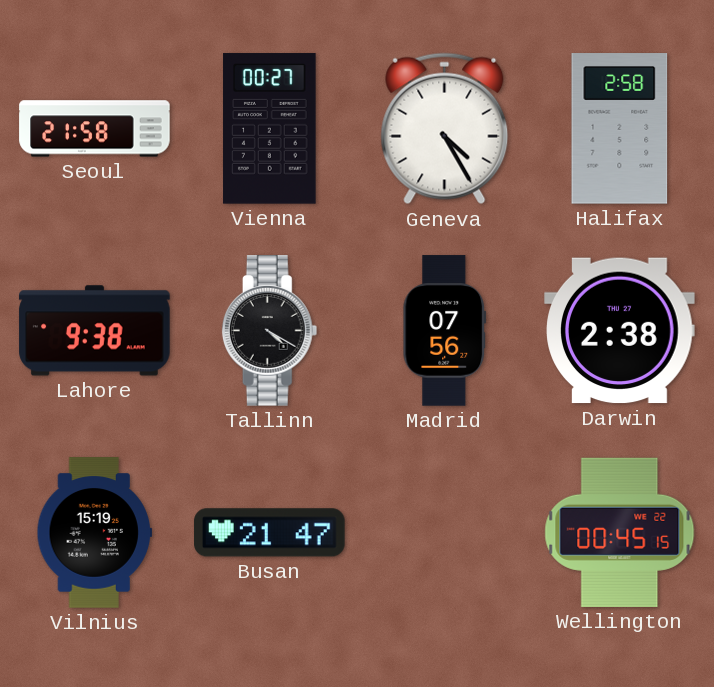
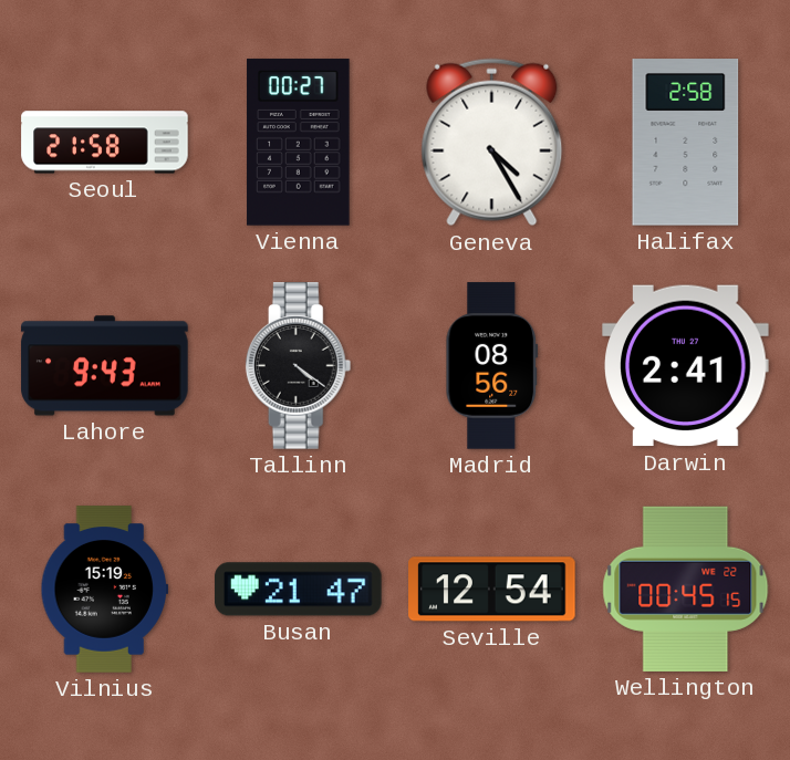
Lahore: 9:38 -> 9:43
Tallinn: 4:20 -> 4:21
Madrid: 07:56 -> 08:56
Darwin: 2:38 -> 2:41
Seville: none -> 12:54
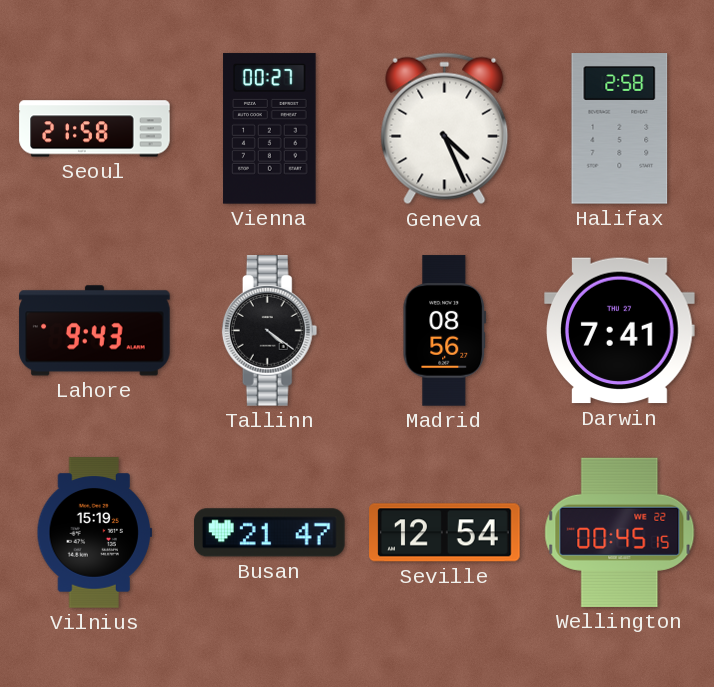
Geneva: 4:25 -> 4:26
Darwin: 2:41 -> 7:41
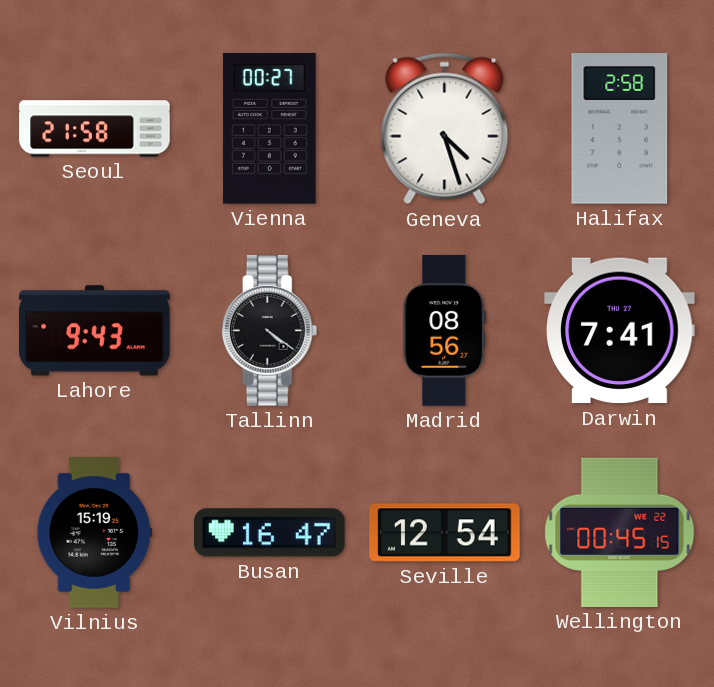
Geneva: 4:26 -> 4:27
Busan: 21:47 -> 16:47
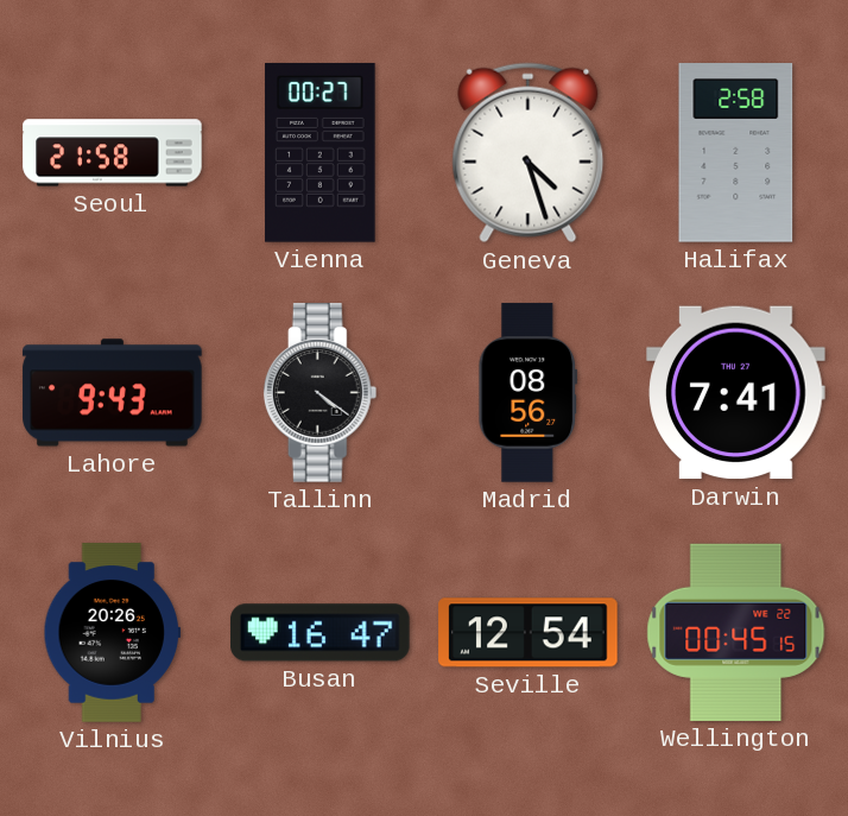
Vilnius: 15:19 -> 20:26
